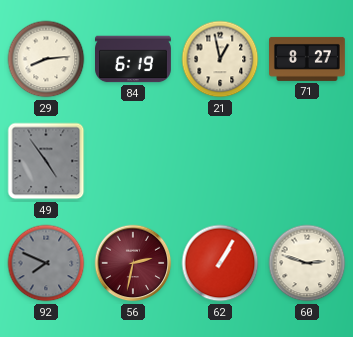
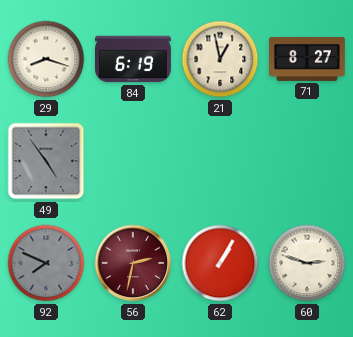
29: 8:14 -> 8:18
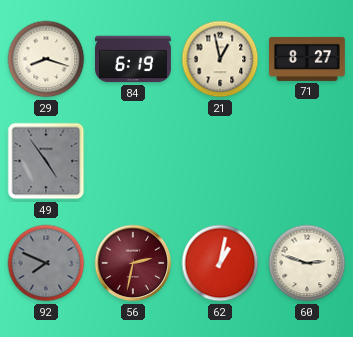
62: 1:05 -> 1:02
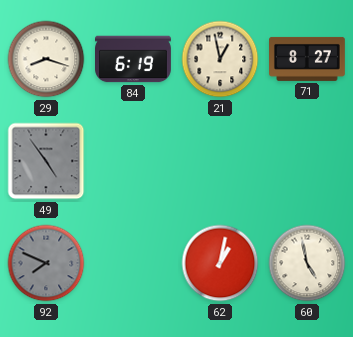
56: 2:32 -> none
60: 2:48 -> 4:58
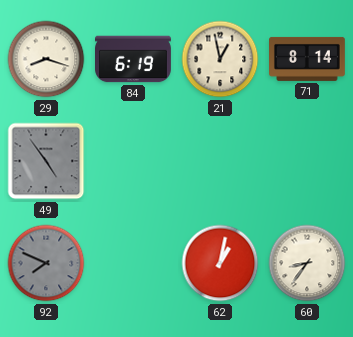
71: 8:27 -> 8:14
60: 4:58 -> 8:36
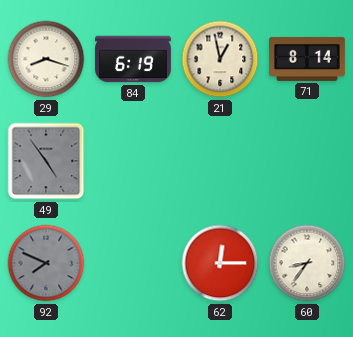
62: 1:02 -> 12:15
